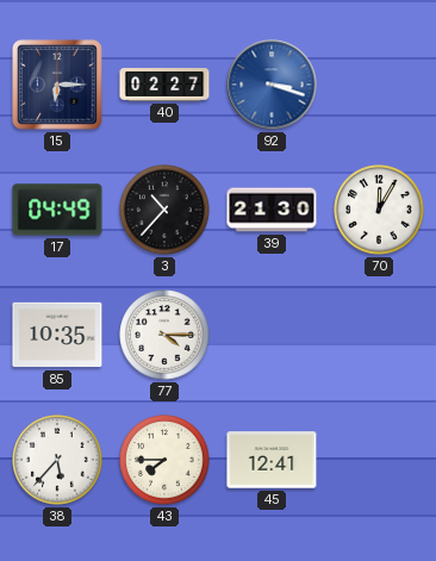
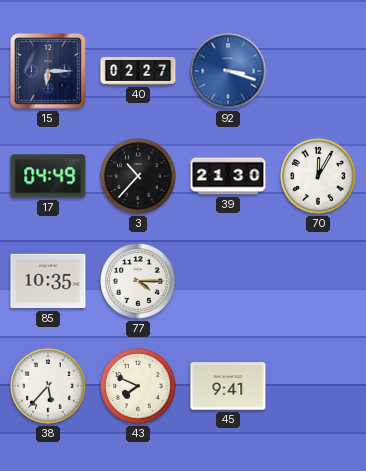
43: 7:45 -> 7:49
45: 12:41 -> 9:41
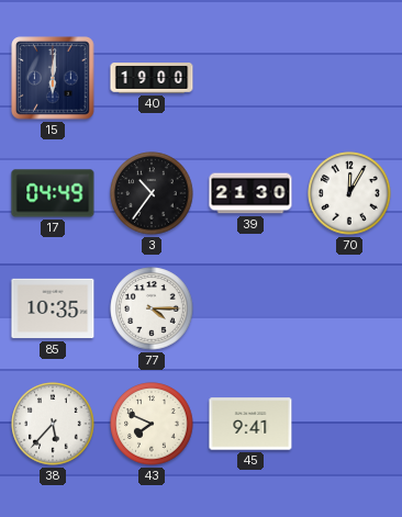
15: 6:15 -> 6:01
40: 02:27 -> 19:00
92: 3:18 -> none
3: 10:37 -> 10:36
